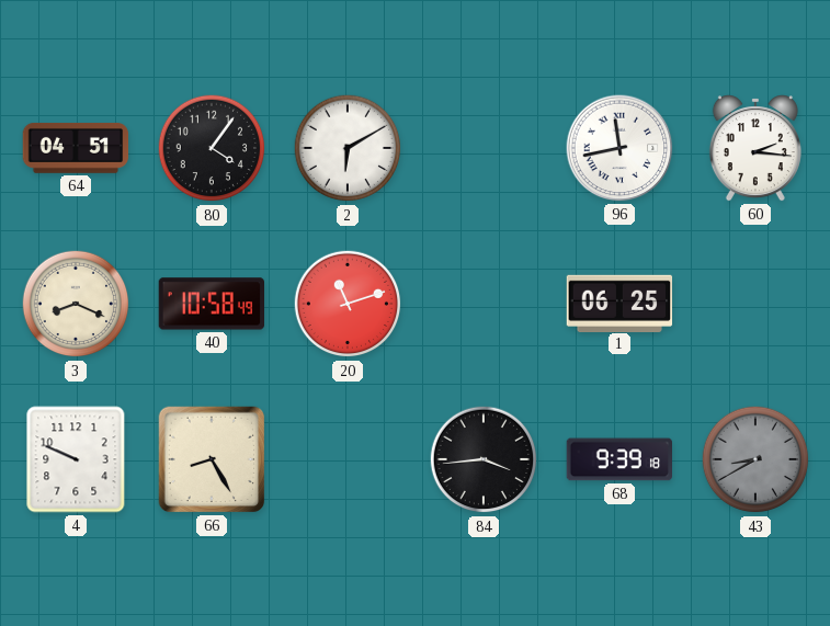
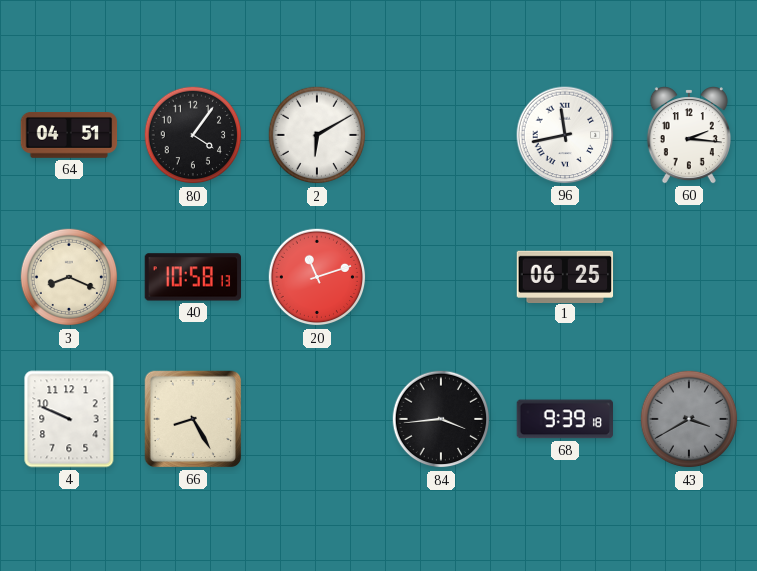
40: 10:58:49 -> 10:58:13
43: 8:40 -> 3:40
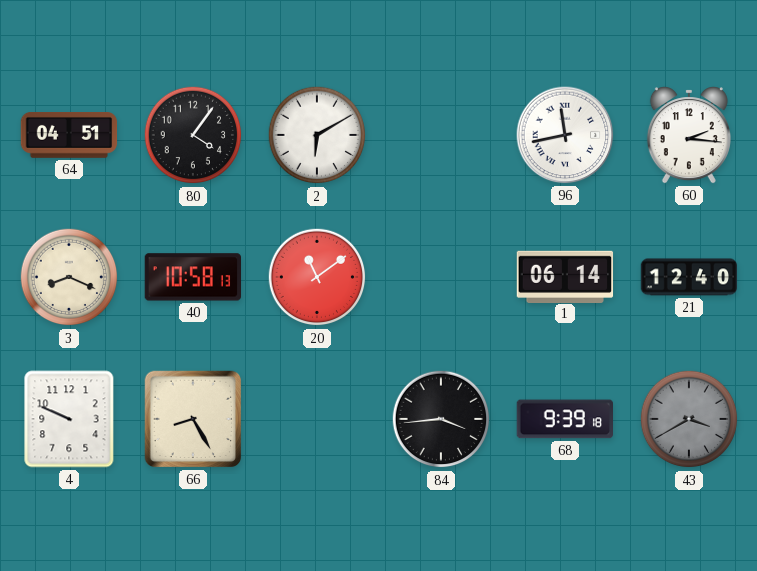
20: 11:12 -> 11:09
1: 06:25 -> 06:14
21: none -> 12:40
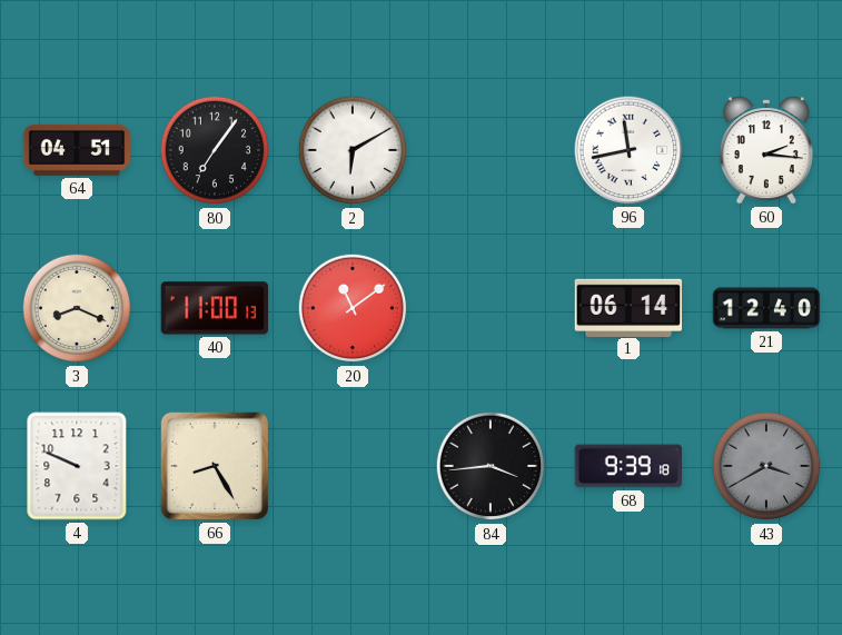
80: 4:06 -> 7:06
40: 10:58 -> 11:00
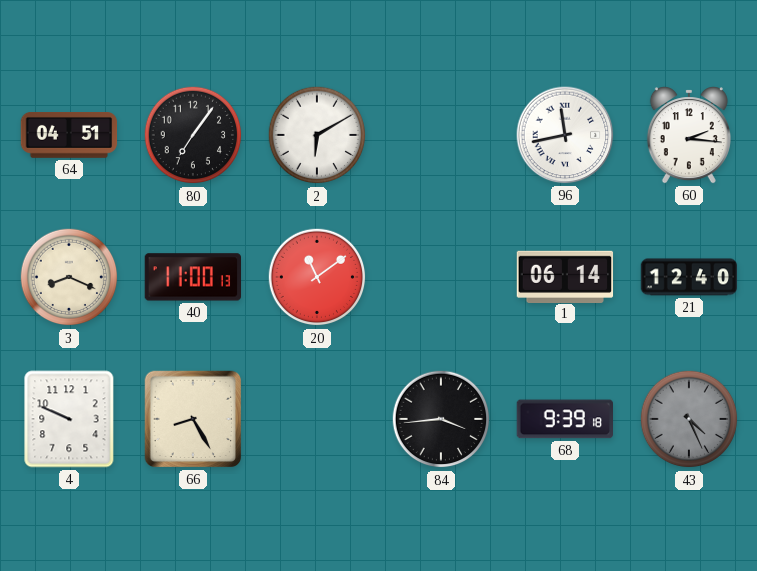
43: 3:40 -> 4:26
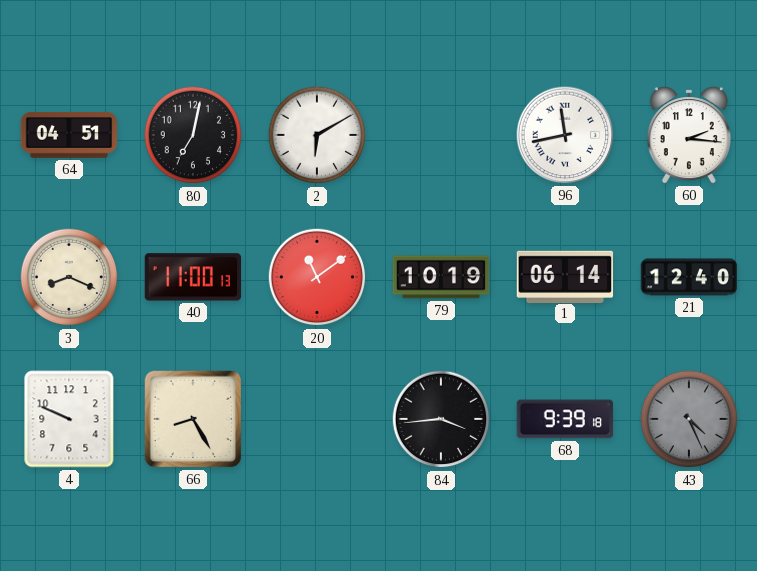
80: 7:06 -> 7:02
79: none -> 10:19
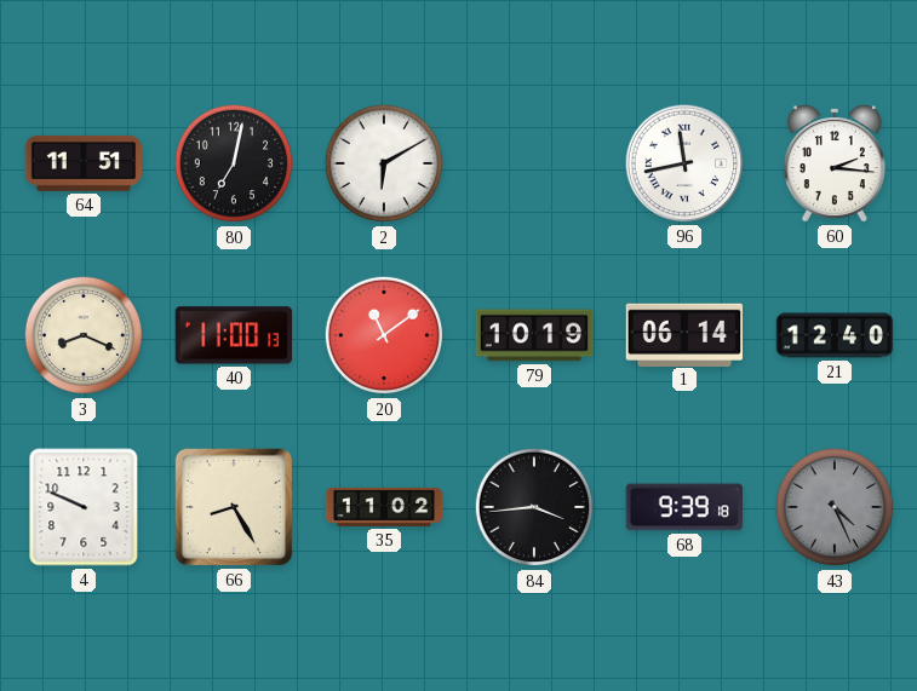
64: 04:51 -> 11:51
35: none -> 11:02
